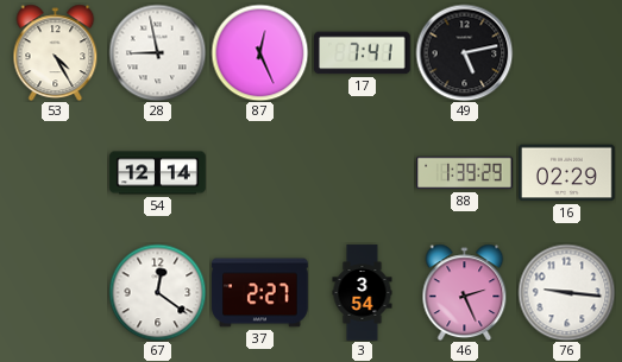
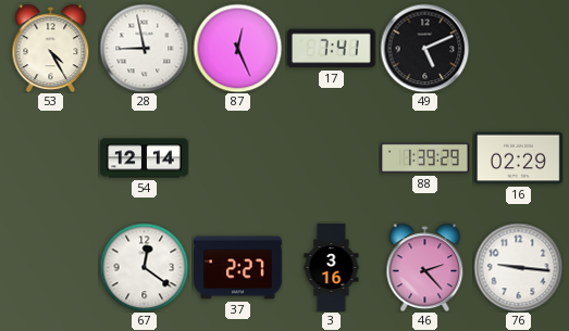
49: 5:13 -> 5:11
3: 3:54 -> 3:16
46: 2:26 -> 2:23
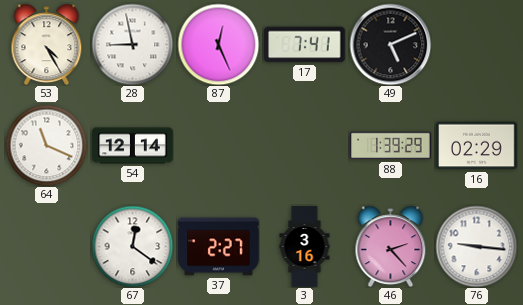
64: none -> 11:19
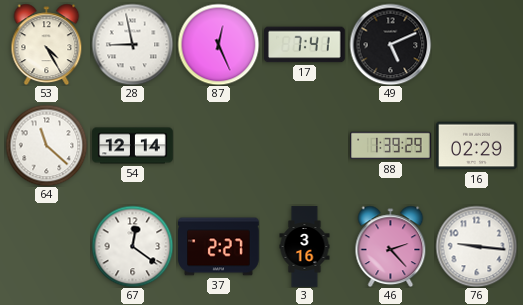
64: 11:19 -> 11:22
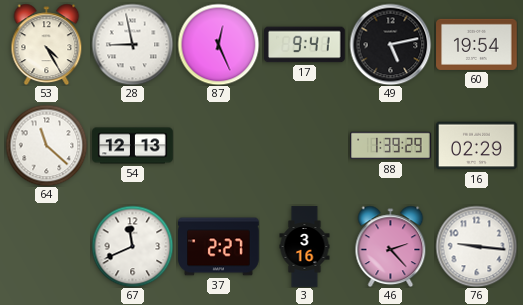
17: 7:41 -> 9:41
49: 5:11 -> 5:13
60: none -> 19:54
54: 12:14 -> 12:13
67: 12:21 -> 11:41
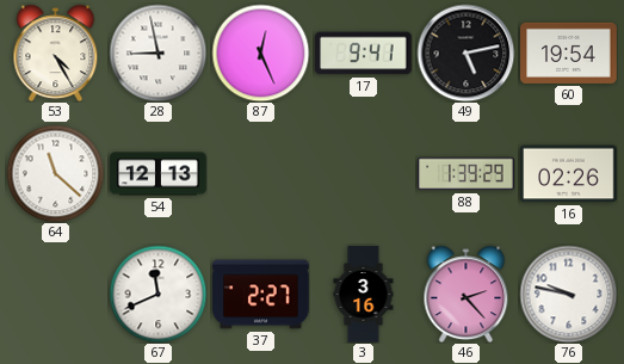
16: 02:29 -> 02:26
76: 9:16 -> 9:47
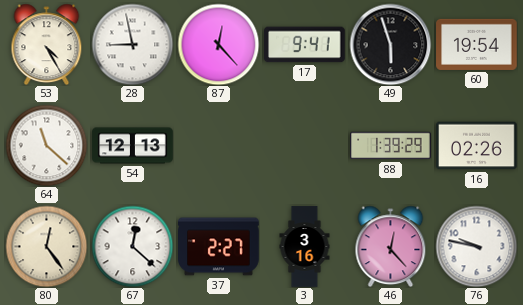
87: 12:26 -> 12:23
49: 5:13 -> 5:57
80: none -> 12:24
67: 11:41 -> 12:22
46: 2:23 -> 12:23
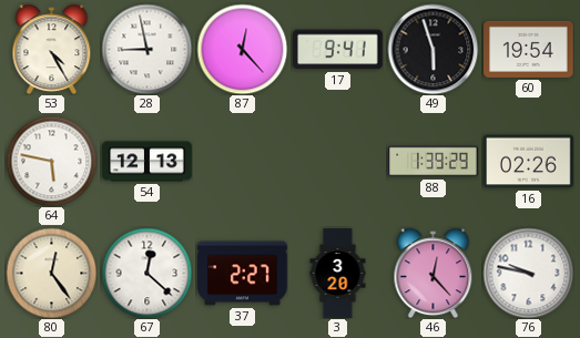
64: 11:22 -> 5:47
3: 3:16 -> 3:20
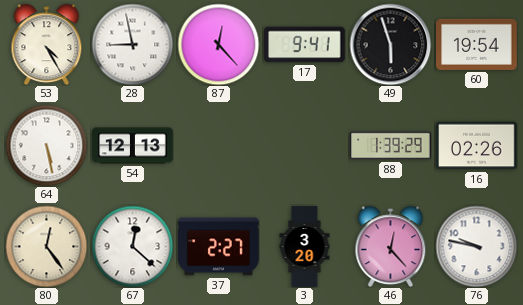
64: 5:47 -> 5:28
